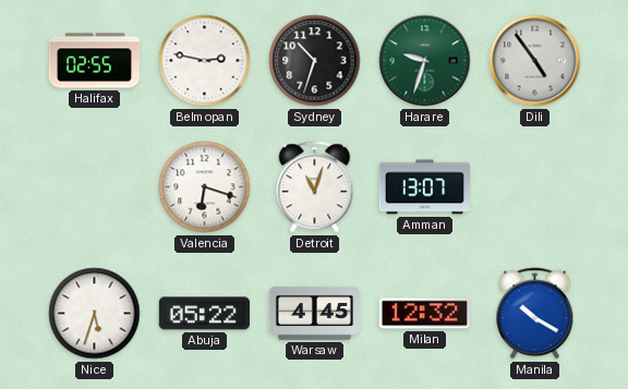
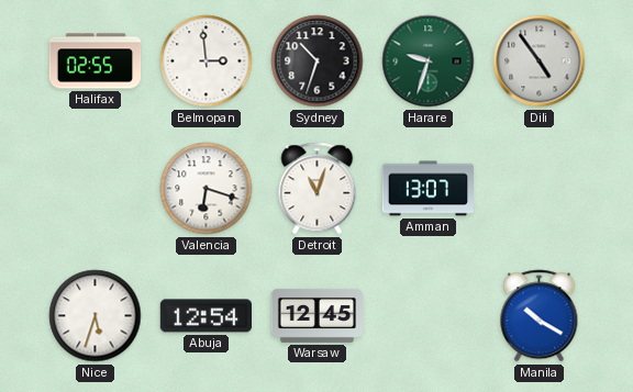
Belmopan: 2:47 -> 2:59
Abuja: 05:22 -> 12:54
Warsaw: 4:45 -> 12:45
Milan: 12:32 -> none
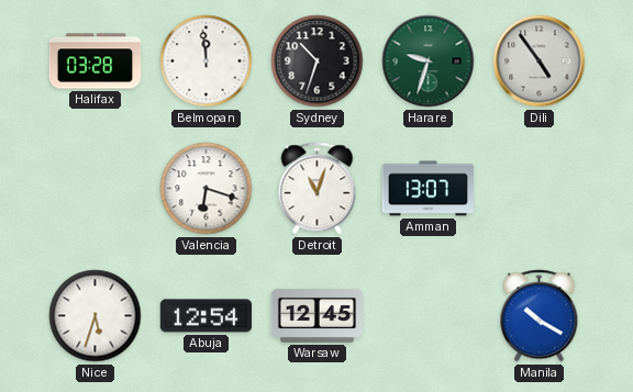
Halifax: 02:55 -> 03:28
Belmopan: 2:59 -> 11:59
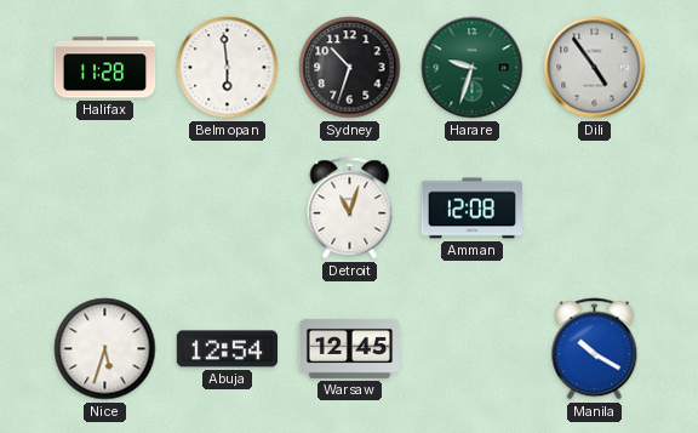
Halifax: 03:28 -> 11:28
Belmopan: 11:59 -> 5:59
Valencia: 6:18 -> none
Amman: 13:07 -> 12:08
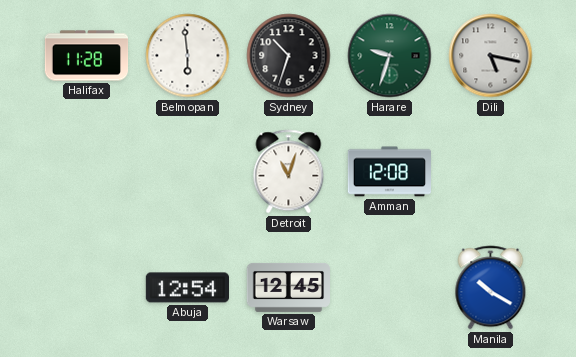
Dili: 4:54 -> 5:17
Nice: 5:33 -> none
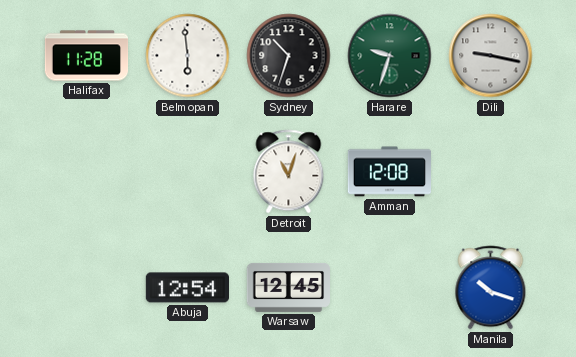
Dili: 5:17 -> 9:17
Manila: 10:20 -> 10:18
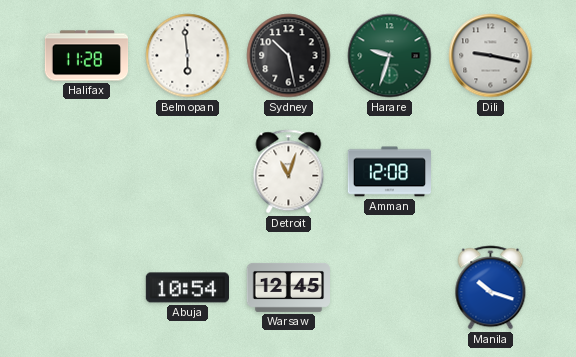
Sydney: 10:33 -> 10:28
Abuja: 12:54 -> 10:54
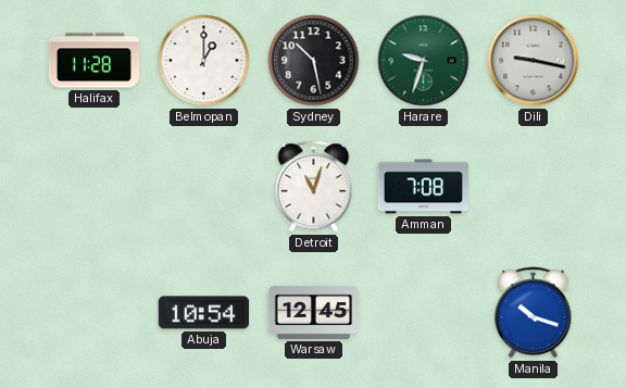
Belmopan: 5:59 -> 1:00
Amman: 12:08 -> 7:08
